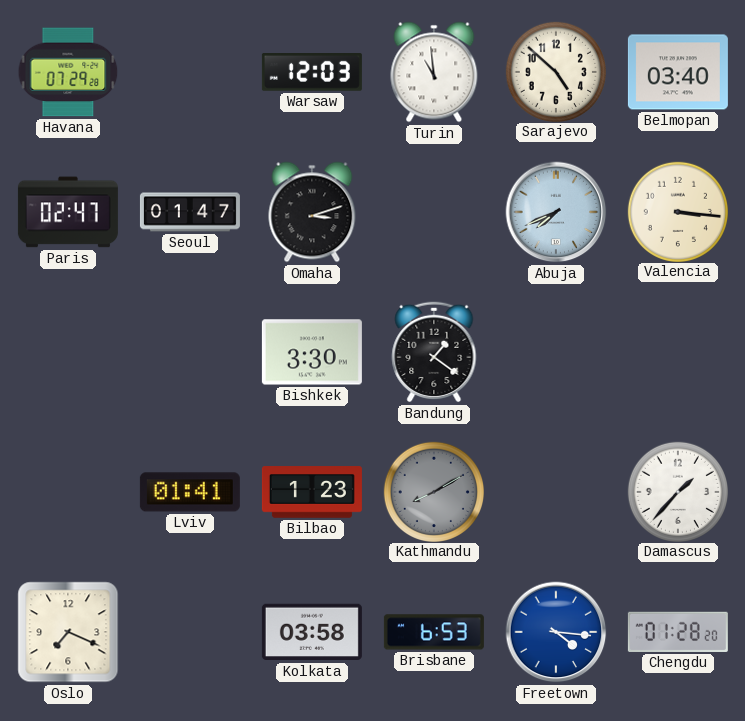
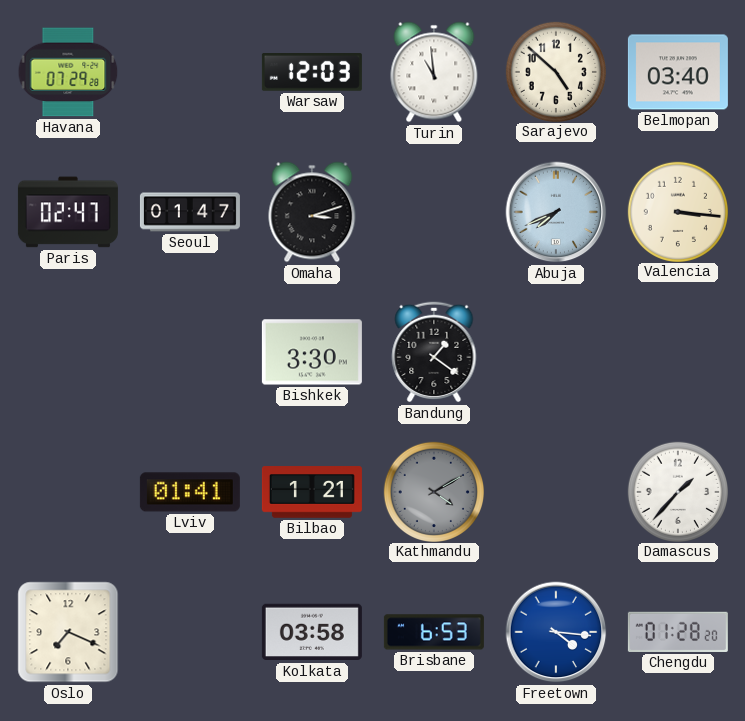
Bilbao: 1:23 -> 1:21
Kathmandu: 8:10 -> 4:10
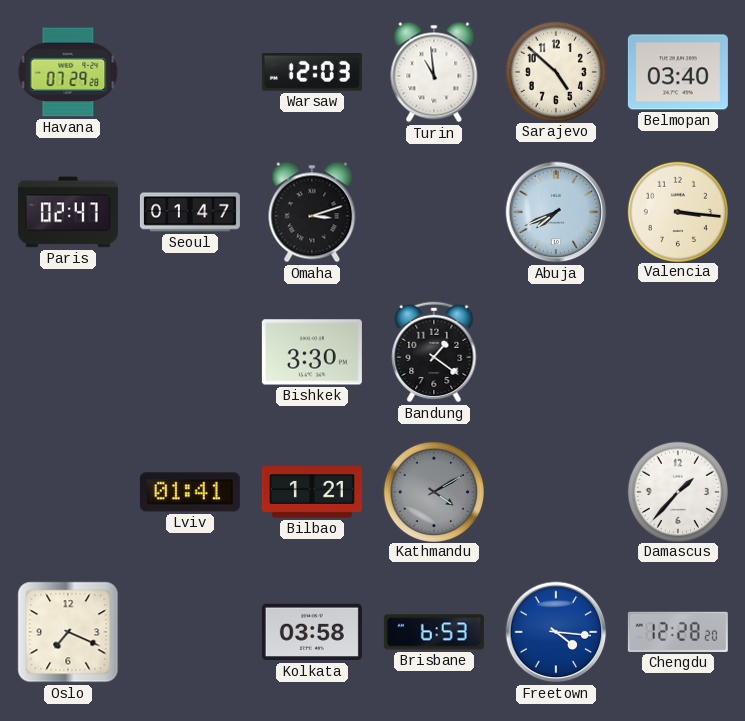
Chengdu: 01:28 -> 12:28
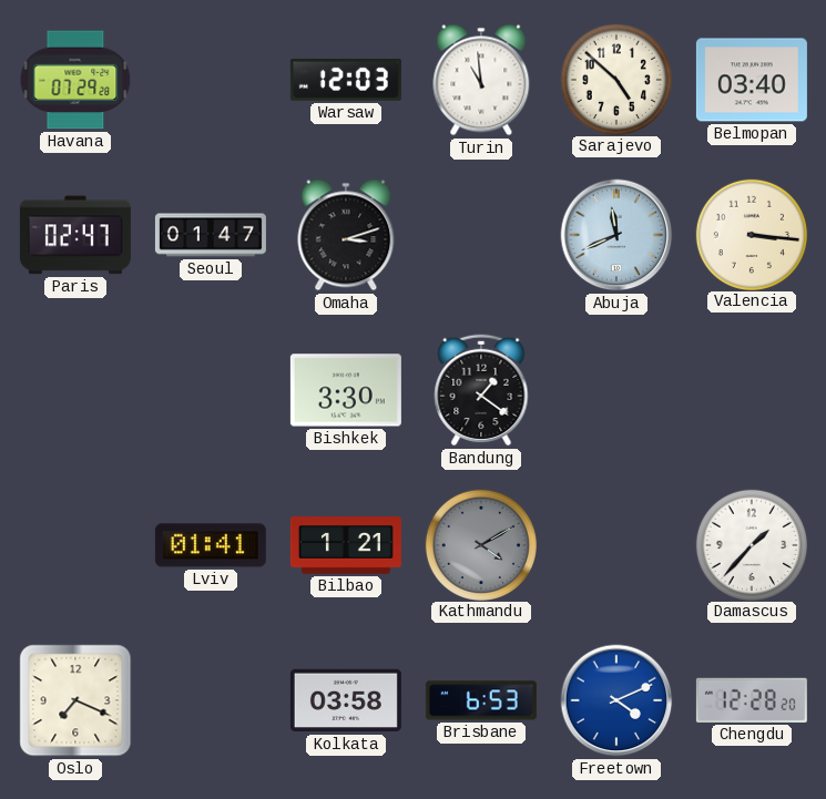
Abuja: 7:41 -> 11:41
Freetown: 4:16 -> 4:11
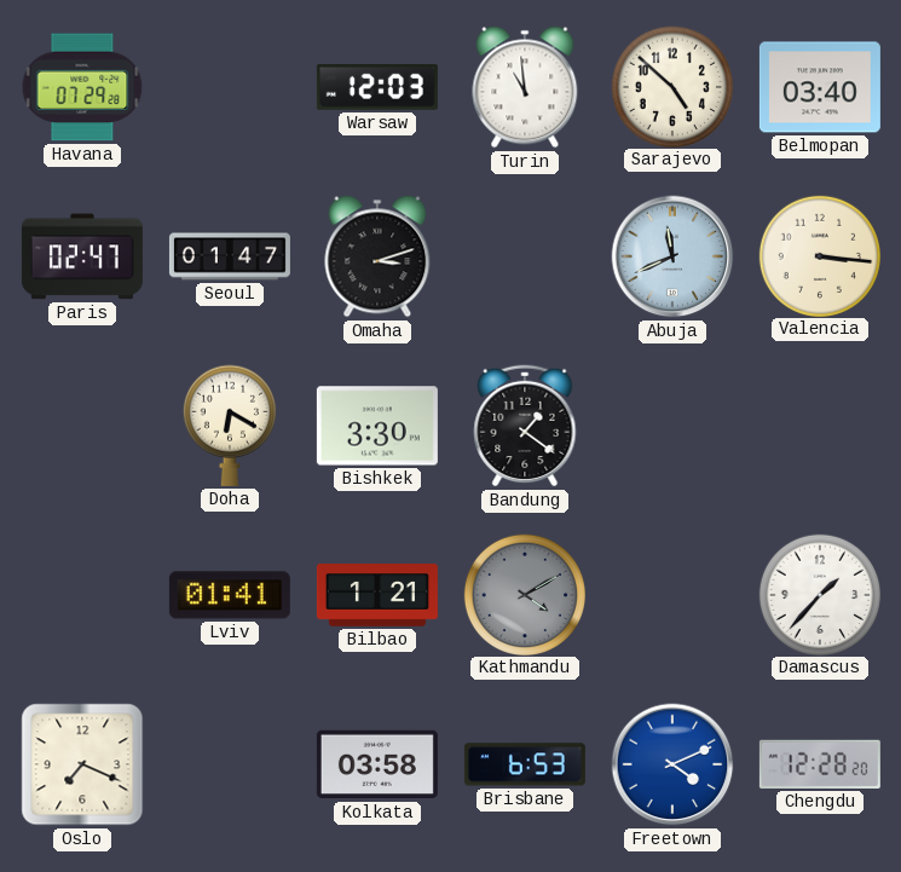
Doha: none -> 6:20
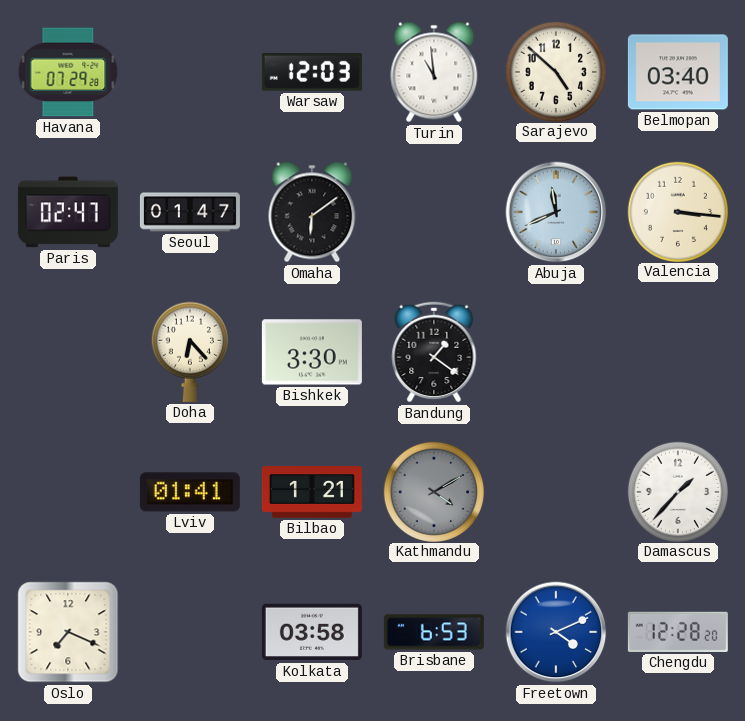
Omaha: 3:12 -> 6:09
Doha: 6:20 -> 6:23
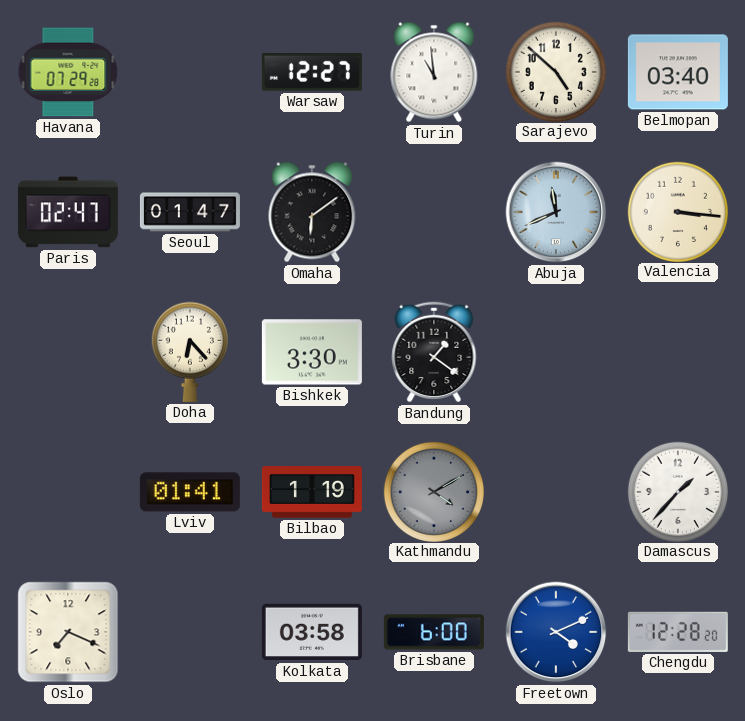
Warsaw: 12:03 -> 12:27
Bilbao: 1:21 -> 1:19
Brisbane: 6:53 -> 6:00
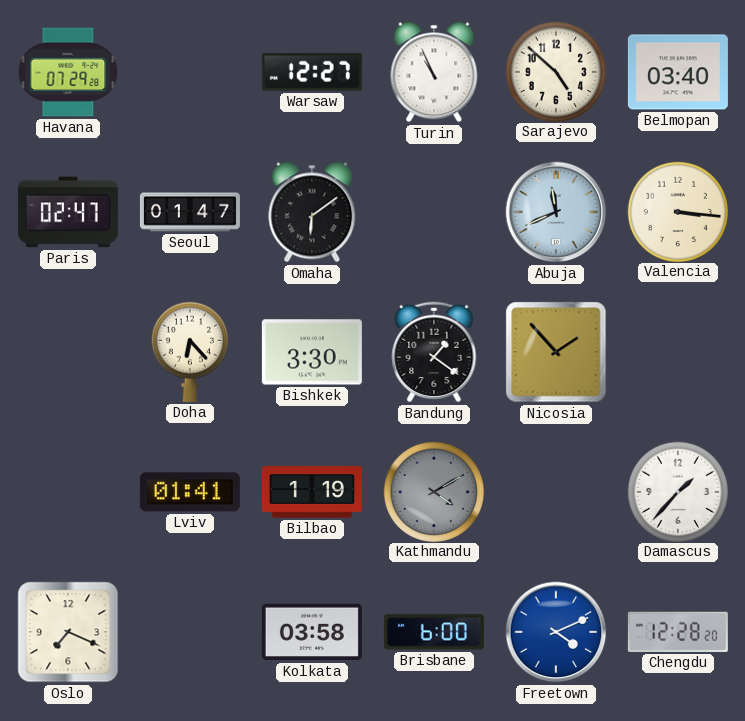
Turin: 10:59 -> 10:56
Nicosia: none -> 1:53
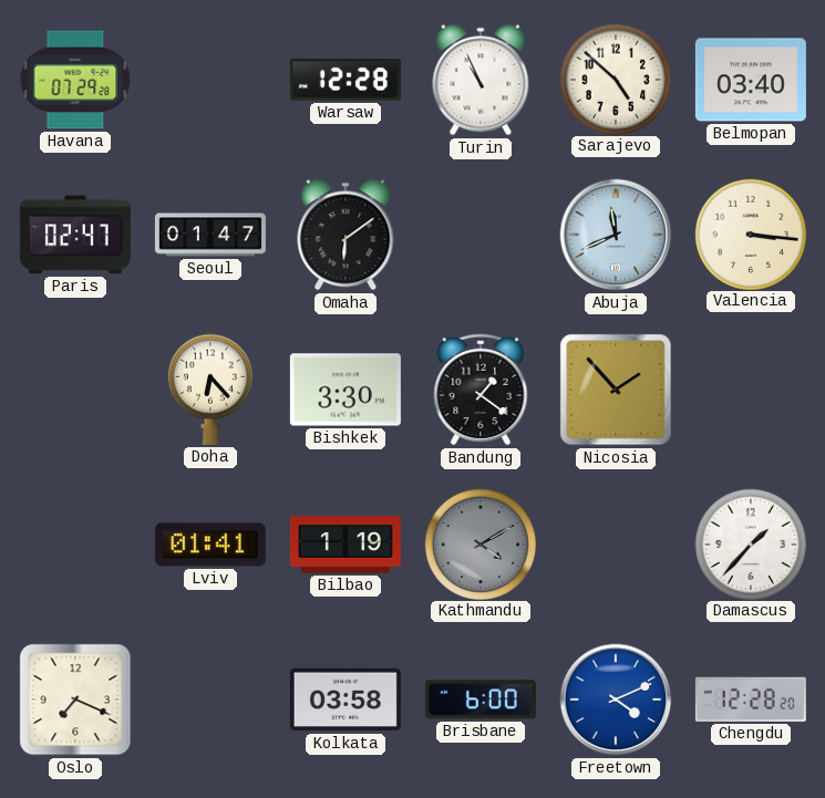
Warsaw: 12:27 -> 12:28
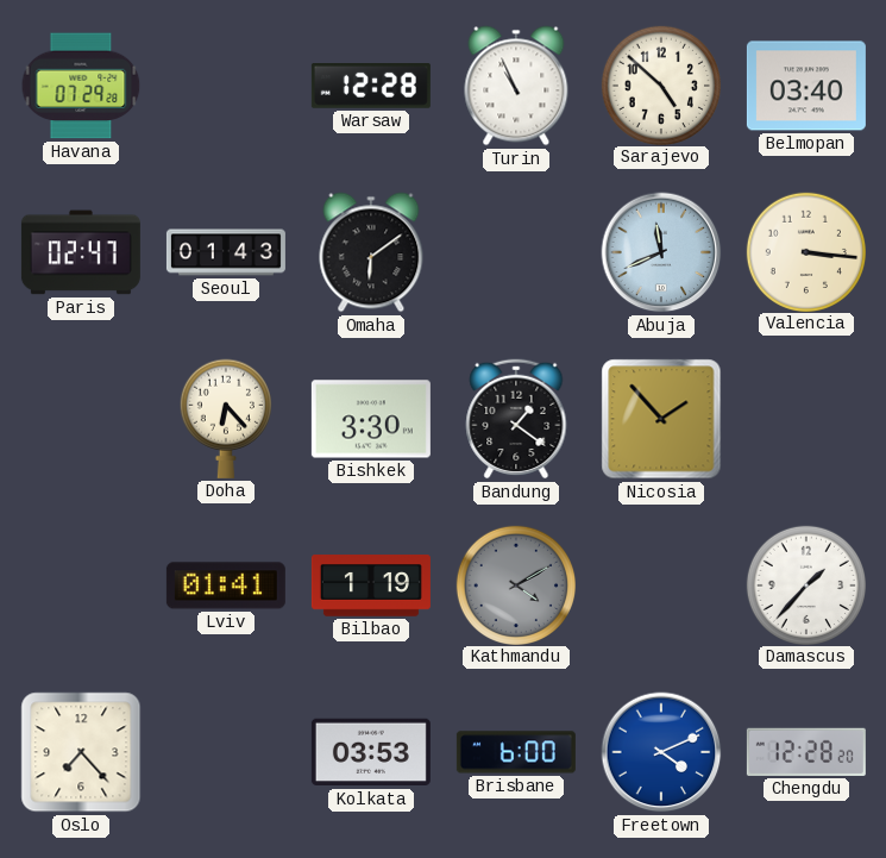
Seoul: 01:47 -> 01:43
Oslo: 7:19 -> 7:23
Kolkata: 03:58 -> 03:53
